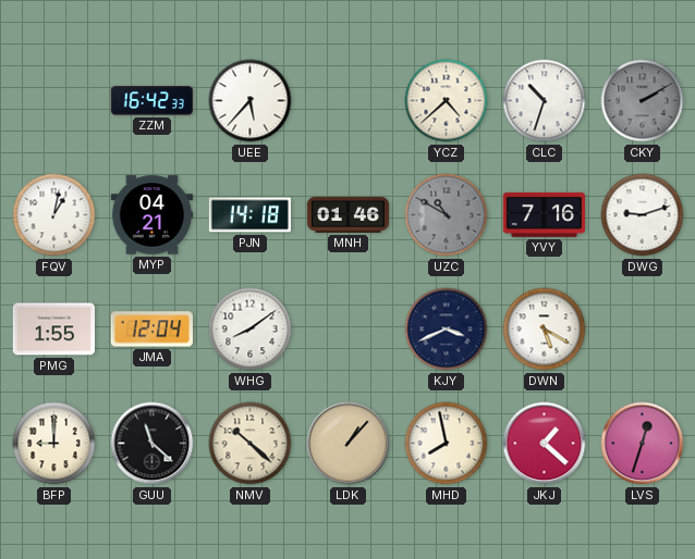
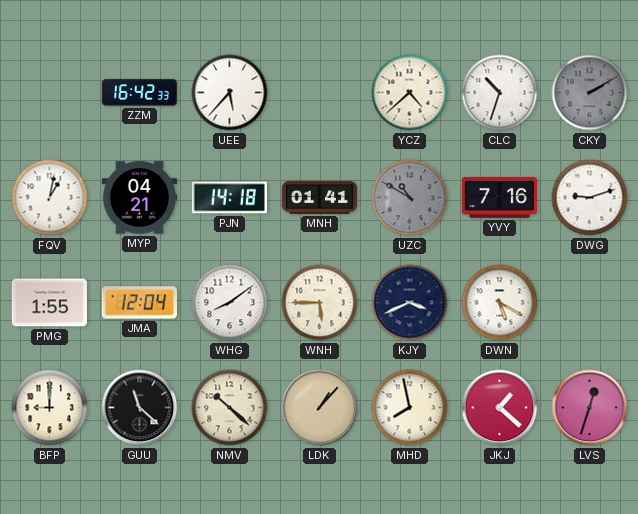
MNH: 01:46 -> 01:41
WNH: none -> 5:45
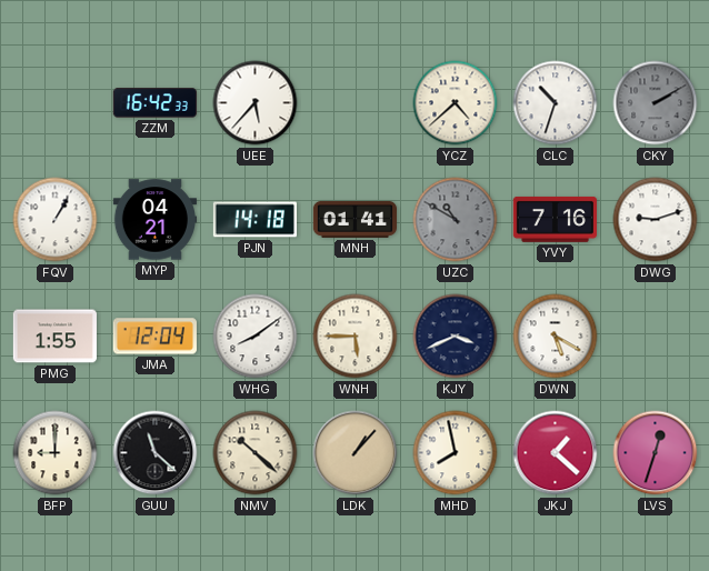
FQV: 1:02 -> 1:05
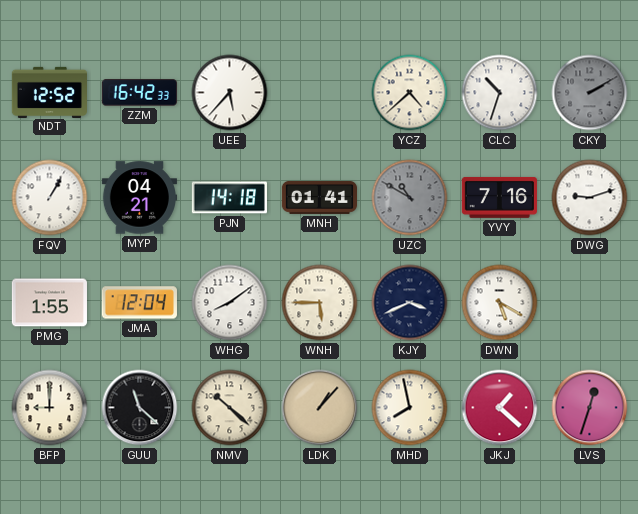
NDT: none -> 12:52
